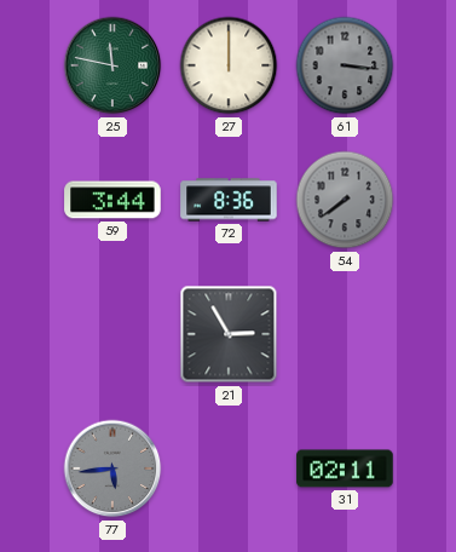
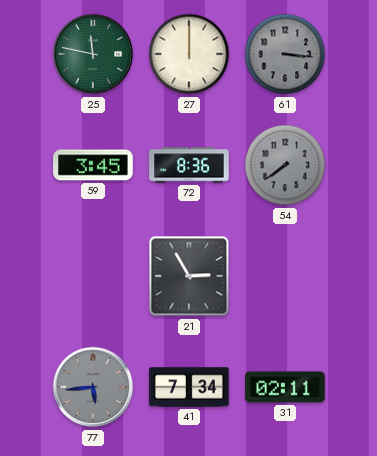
59: 3:44 -> 3:45
41: none -> 7:34
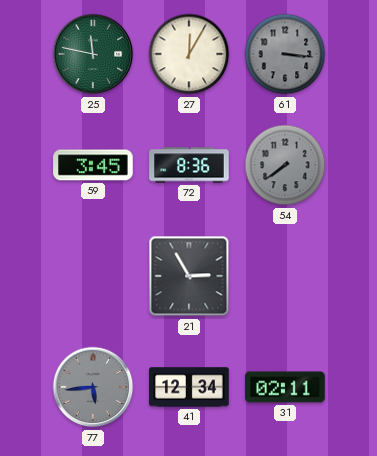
27: 12:00 -> 12:05
41: 7:34 -> 12:34
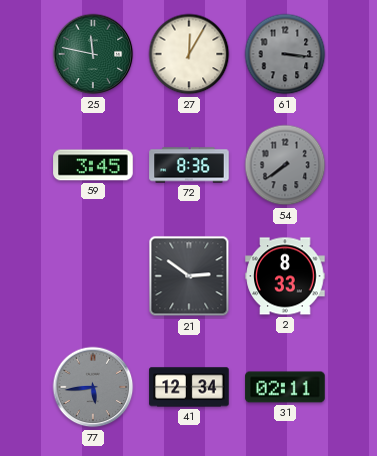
21: 2:55 -> 2:51
2: none -> 8:33
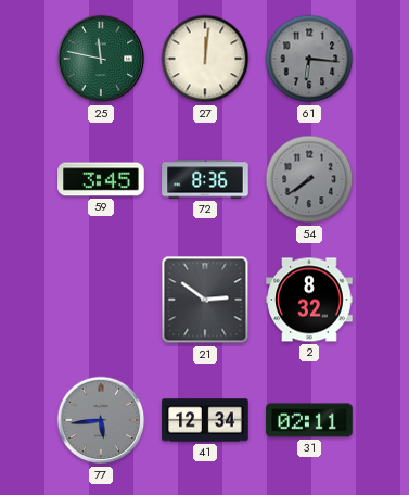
27: 12:05 -> 12:01
61: 3:16 -> 6:16
2: 8:33 -> 8:32
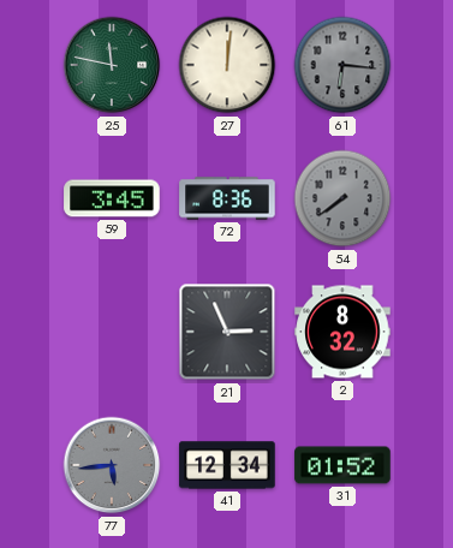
21: 2:51 -> 2:56
31: 02:11 -> 01:52
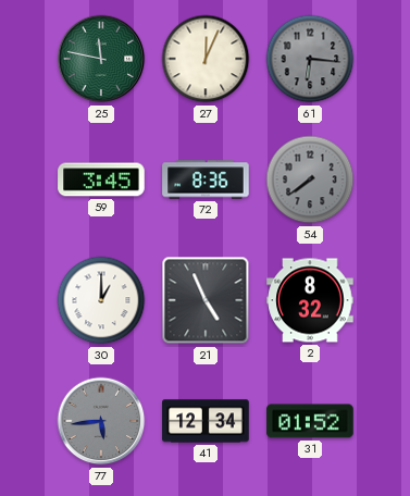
27: 12:01 -> 12:04
30: none -> 1:00
21: 2:56 -> 4:56
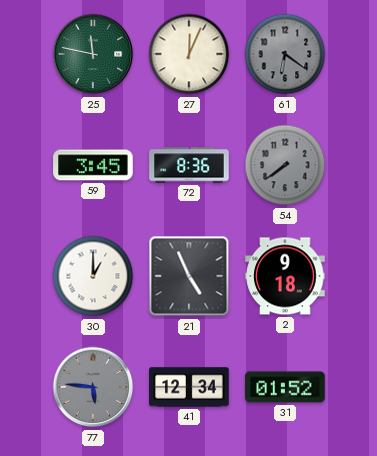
61: 6:16 -> 6:21
2: 8:32 -> 9:18
77: 5:44 -> 5:46
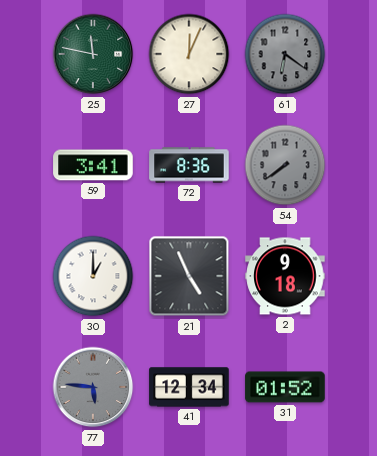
59: 3:45 -> 3:41
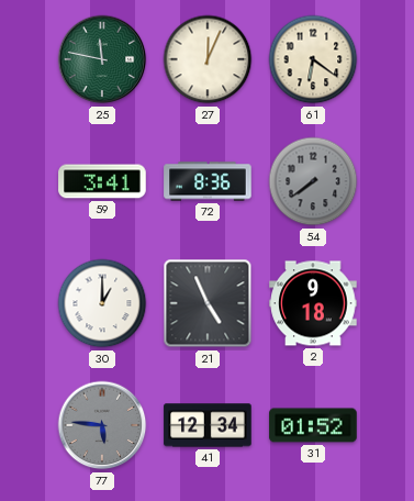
61 dial: grey -> cream
